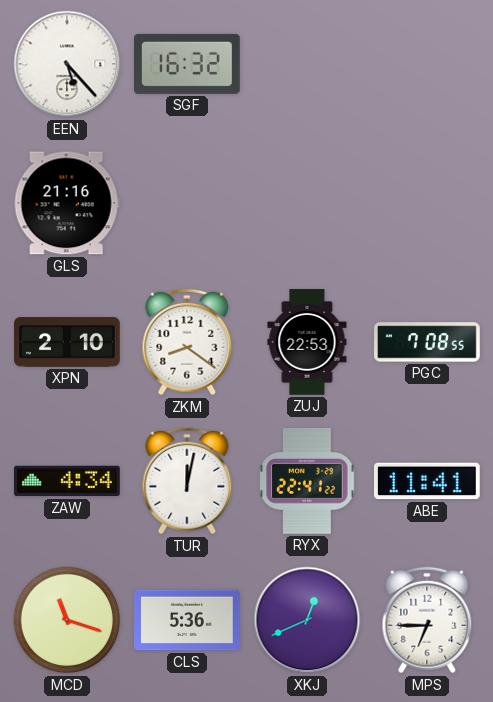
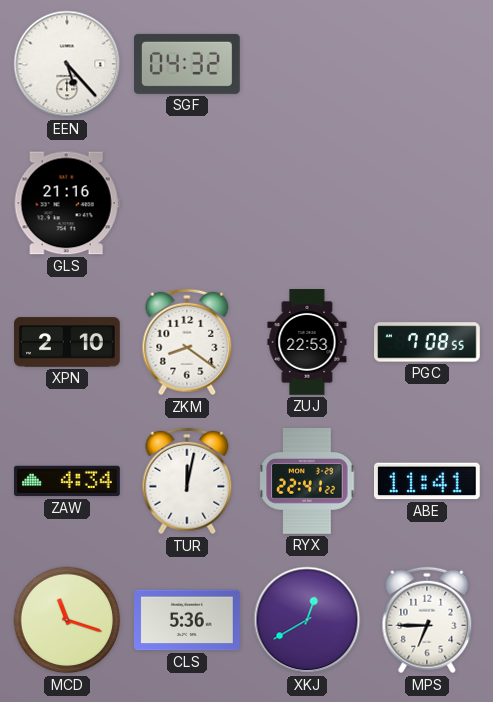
SGF: 16:32 -> 04:32
XKJ: 12:41 -> 12:40
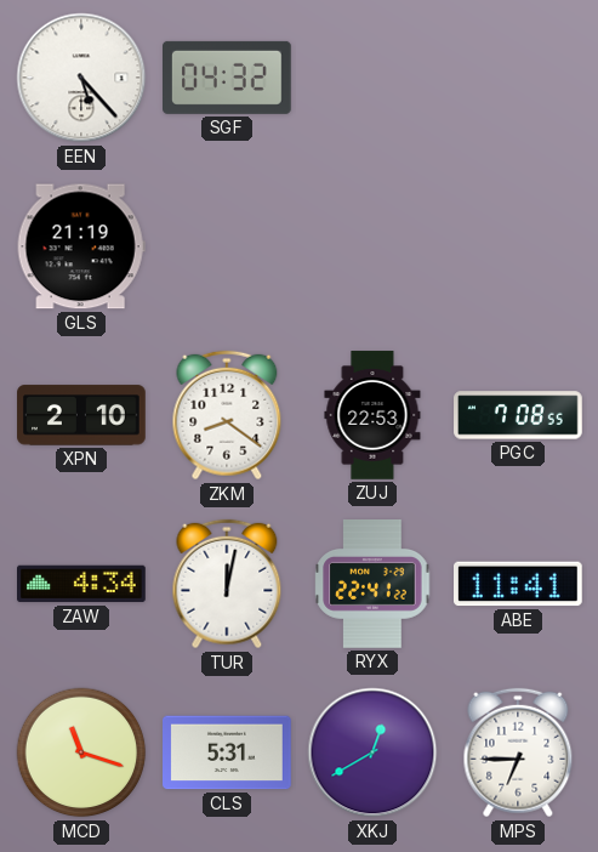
GLS: 21:16 -> 21:19
CLS: 5:36 -> 5:31
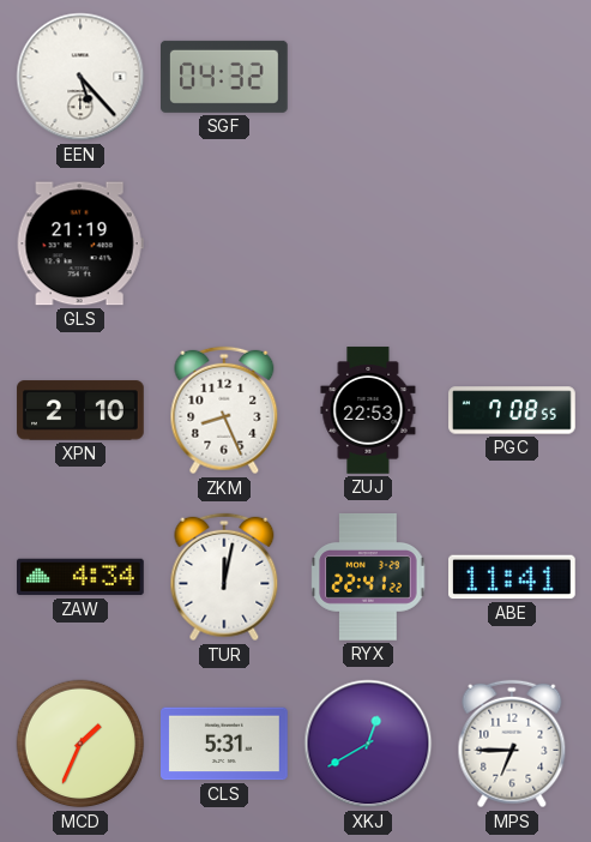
ZKM: 8:21 -> 8:26
MCD: 11:18 -> 1:34
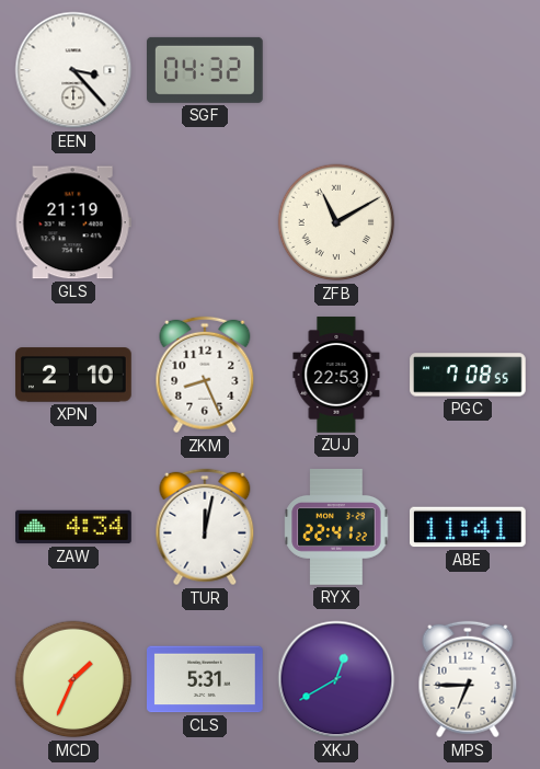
EEN: 5:23 -> 3:23
ZFB: none -> 11:10
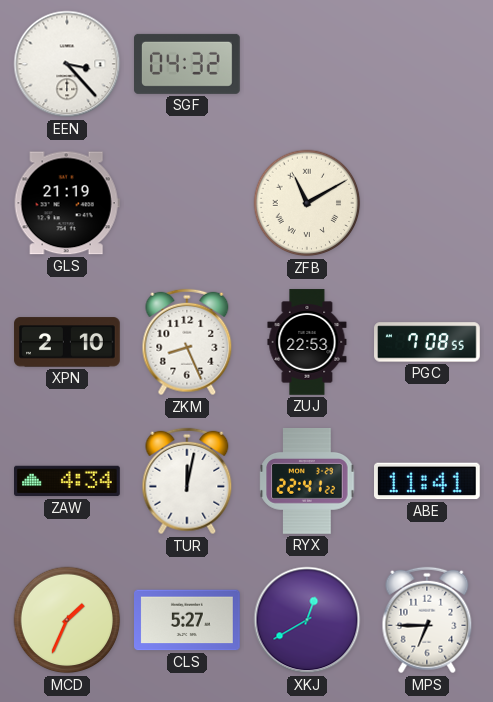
CLS: 5:31 -> 5:27
